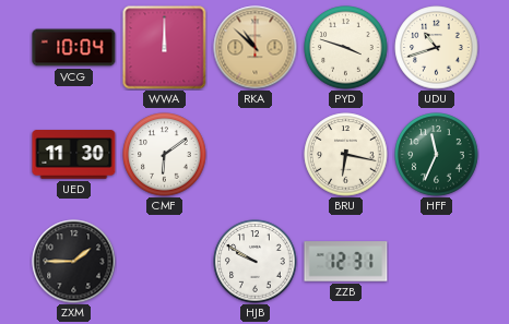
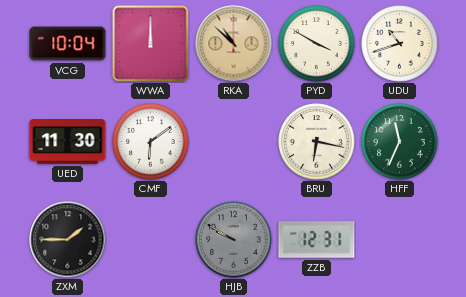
PYD: 3:48 -> 3:50
HJB dial: white -> grey
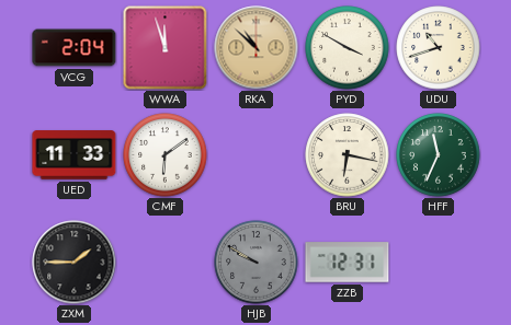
VCG: 10:04 -> 2:04
WWA: 12:00 -> 11:57
UED: 11:30 -> 11:33
